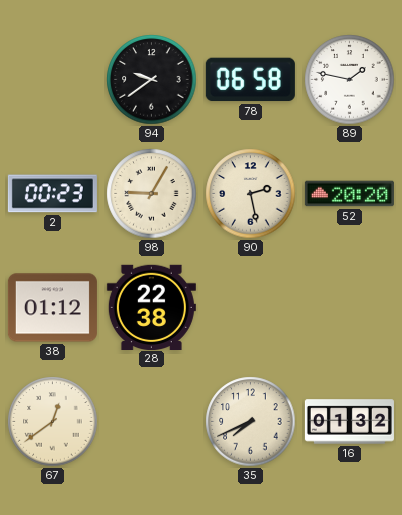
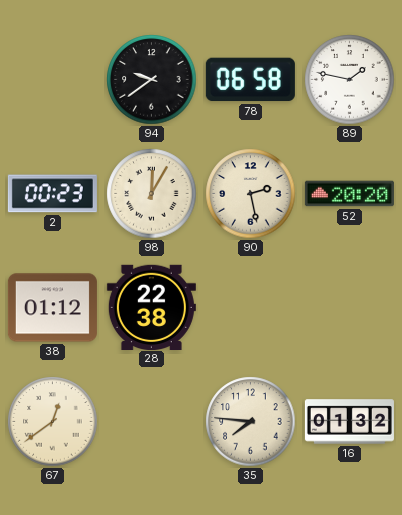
98: 9:05 -> 12:05
35: 7:41 -> 7:46
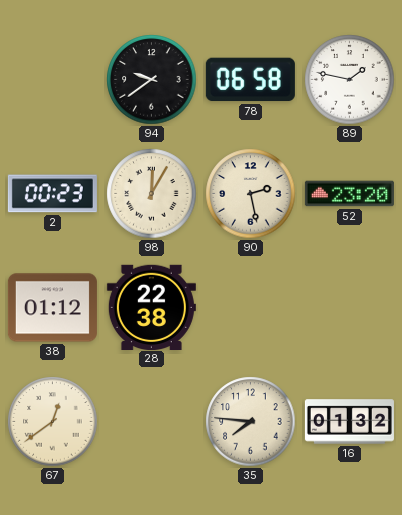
52: 20:20 -> 23:20
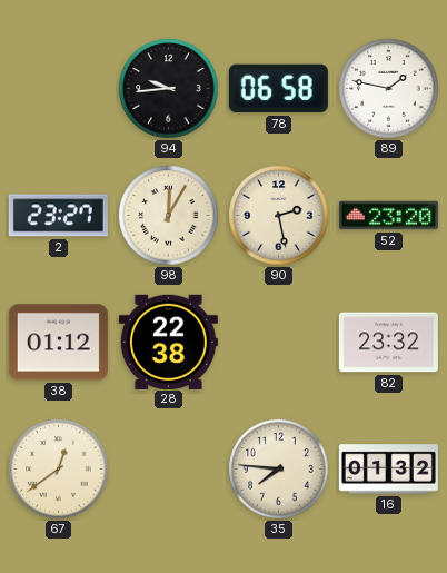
94: 9:39 -> 9:44
2: 00:23 -> 23:27
82: none -> 23:32
